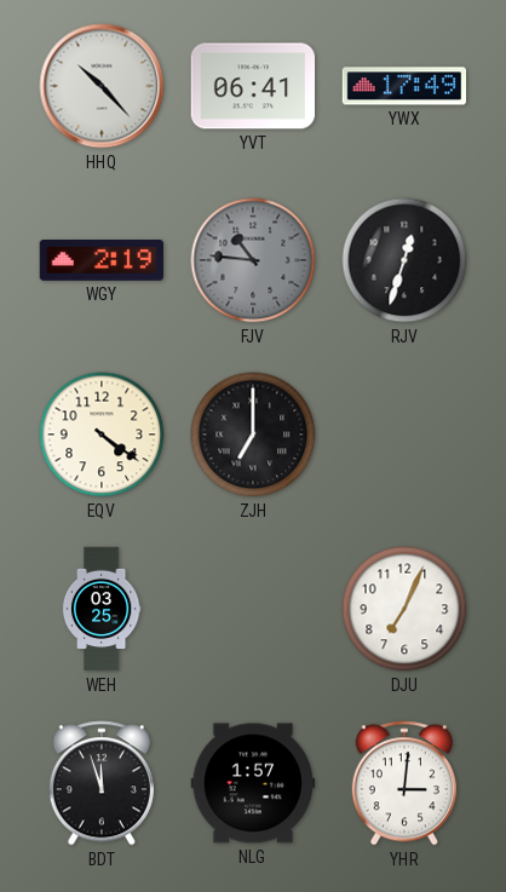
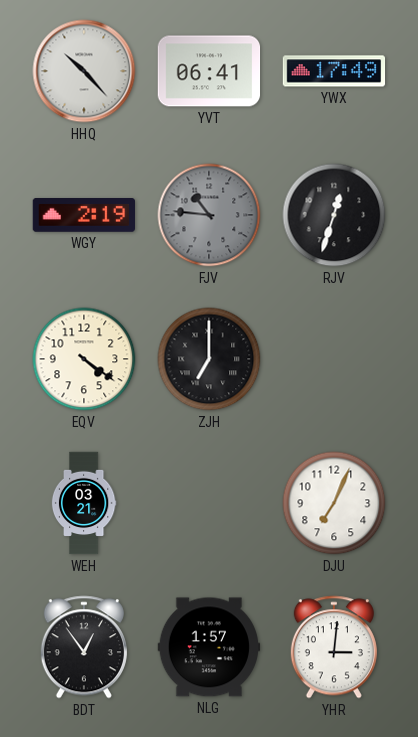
WEH: 03:25 -> 03:21
BDT: 11:57 -> 12:54
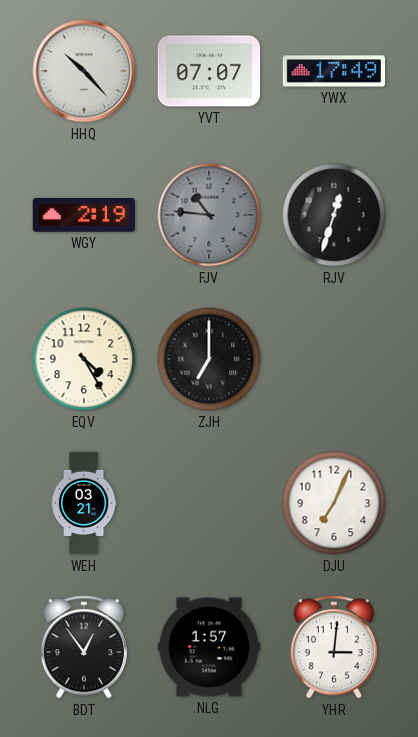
YVT: 06:41 -> 07:07
EQV: 4:21 -> 4:25
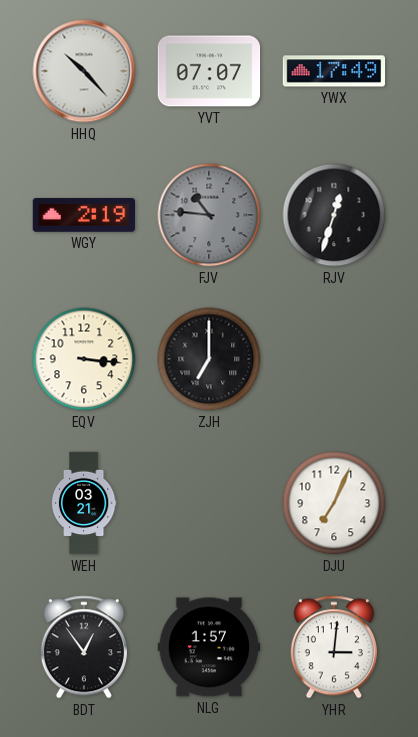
EQV: 4:25 -> 3:16
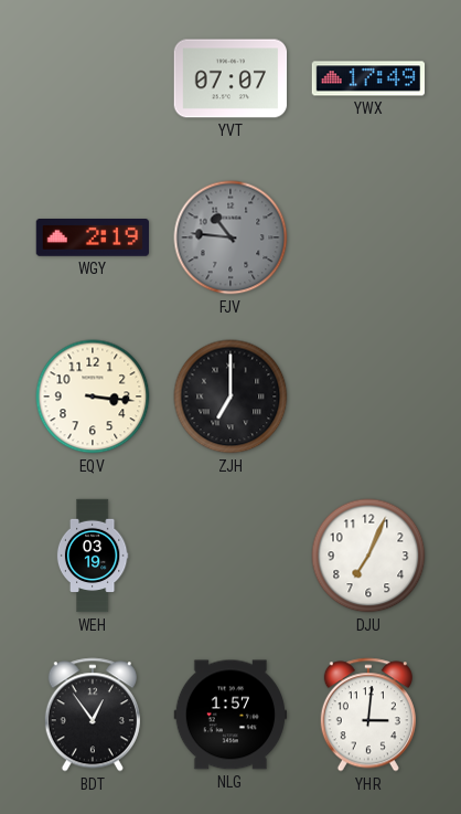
HHQ: 10:23 -> none
RJV: 12:33 -> none
WEH: 03:21 -> 03:19
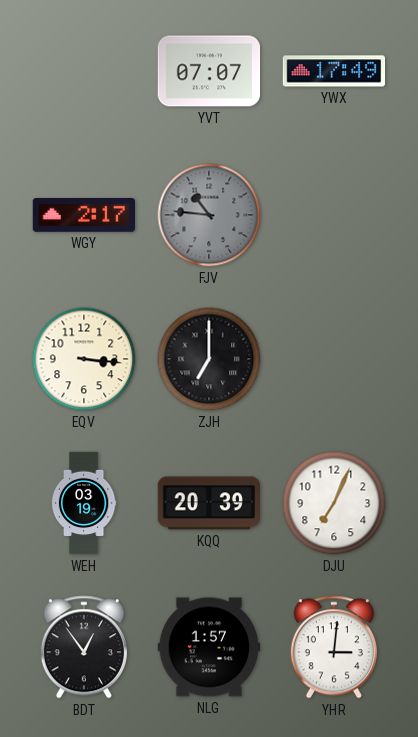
WGY: 2:19 -> 2:17
KQQ: none -> 20:39
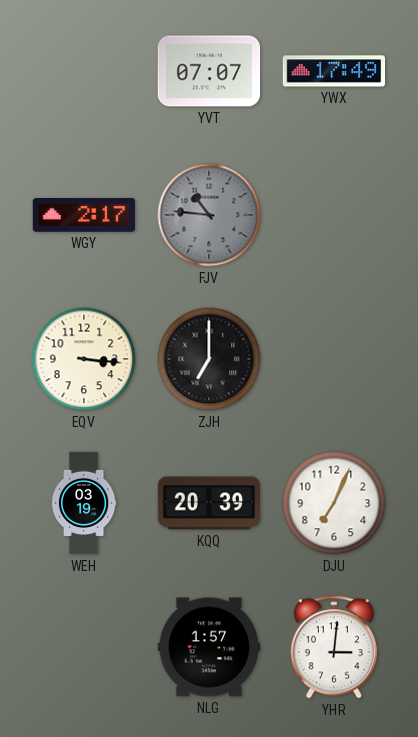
BDT: 12:54 -> none
